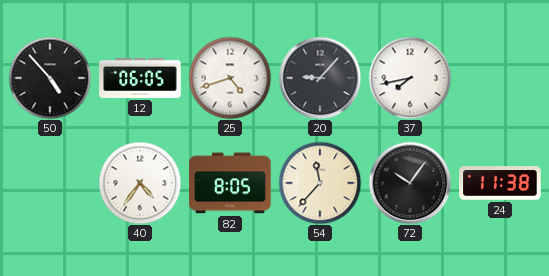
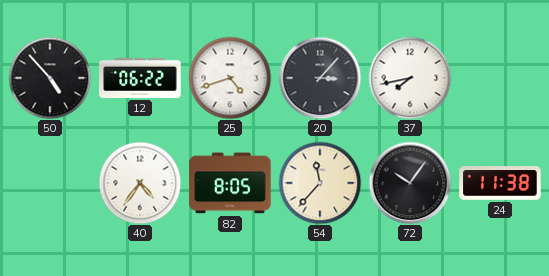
12: 06:05 -> 06:22
20: 9:07 -> 3:07
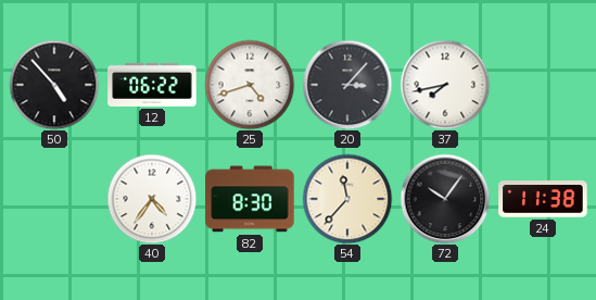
82: 8:05 -> 8:30
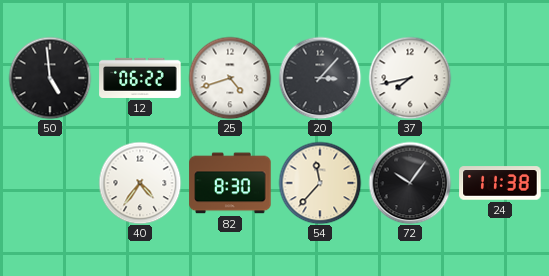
50: 4:53 -> 4:59
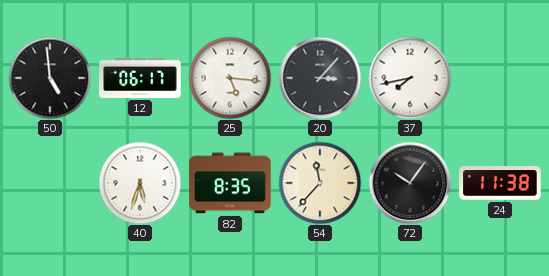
12: 06:22 -> 06:17
25: 4:42 -> 5:16
40: 4:36 -> 5:33
82: 8:30 -> 8:35
